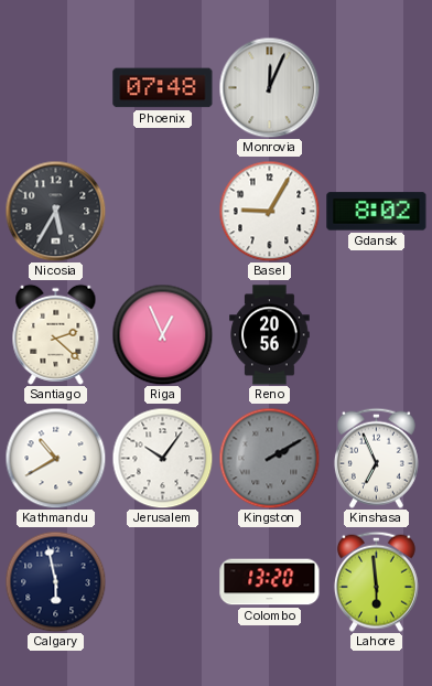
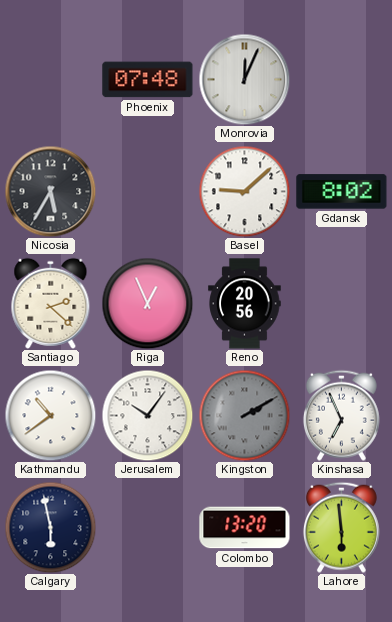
Basel: 9:05 -> 9:08
Kathmandu: 10:40 -> 10:39
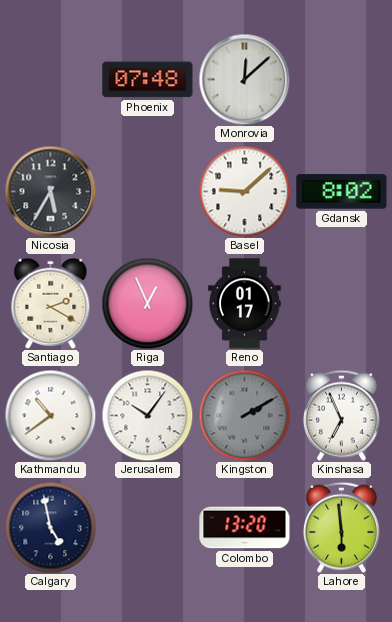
Monrovia: 12:04 -> 12:08
Santiago: 2:22 -> 2:20
Reno: 20:56 -> 01:17
Calgary: 5:58 -> 4:58
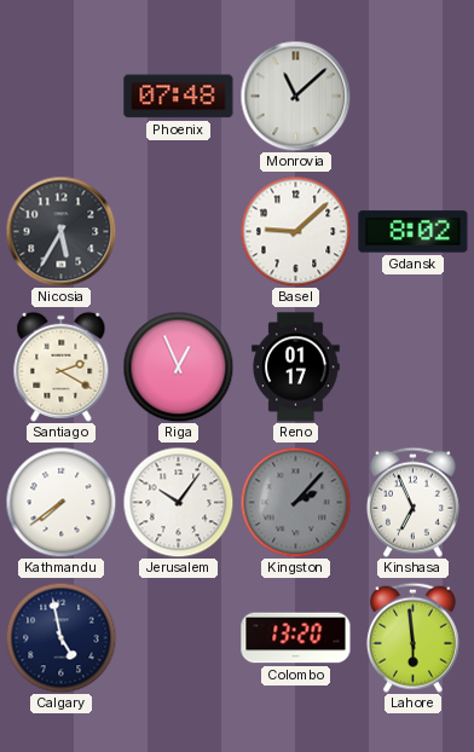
Monrovia: 12:08 -> 11:08
Kathmandu: 10:39 -> 7:39
Kingston: 2:10 -> 2:07
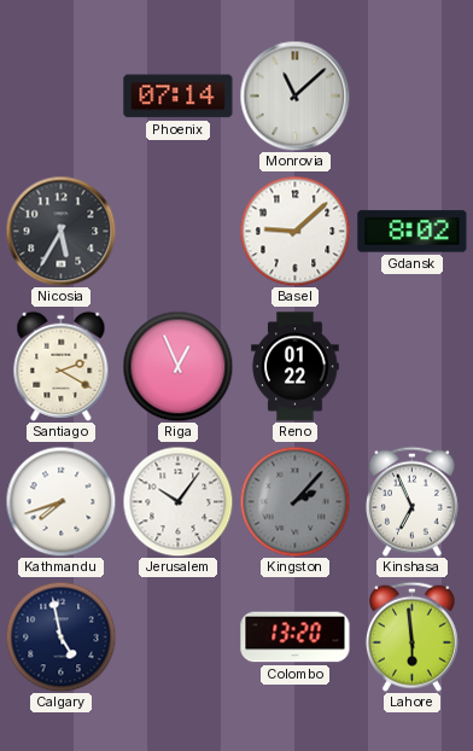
Phoenix: 07:48 -> 07:14
Reno: 01:17 -> 01:22
Kathmandu: 7:39 -> 7:42
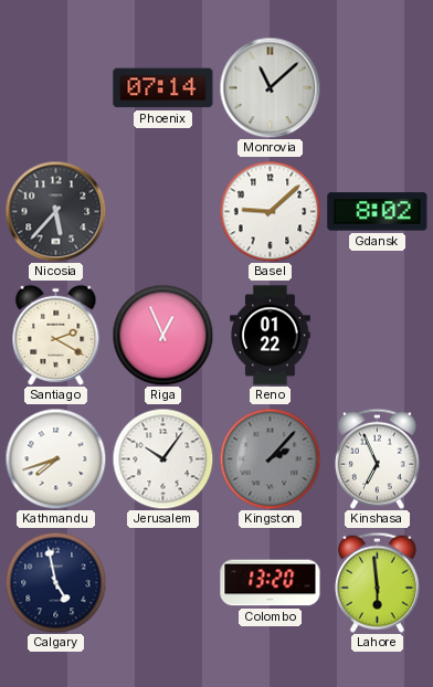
Nicosia: 5:35 -> 5:37
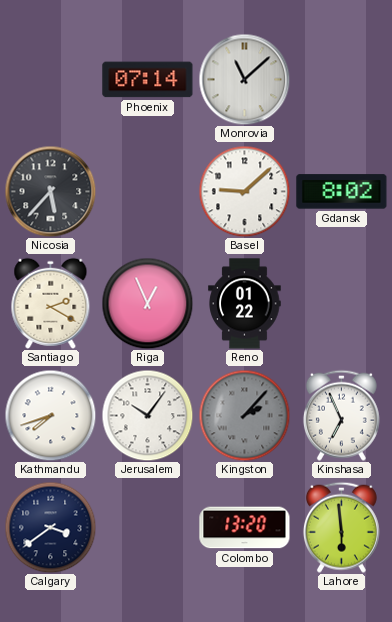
Calgary: 4:58 -> 3:39
